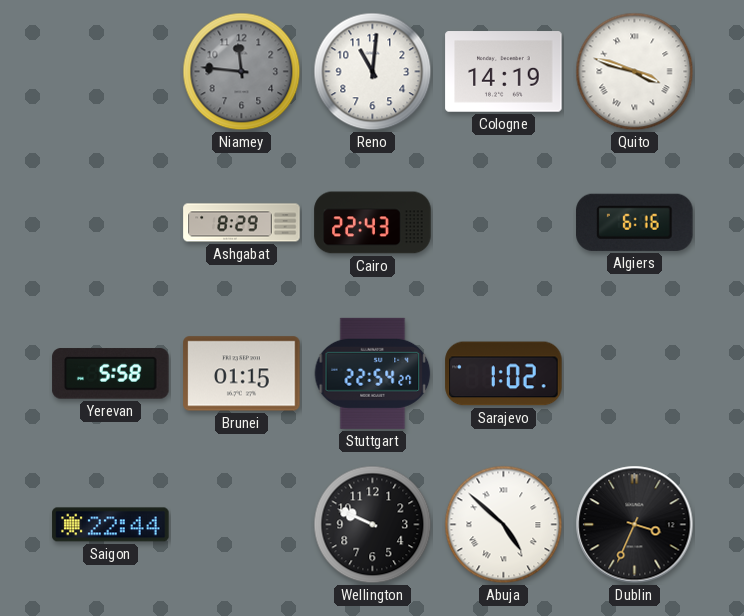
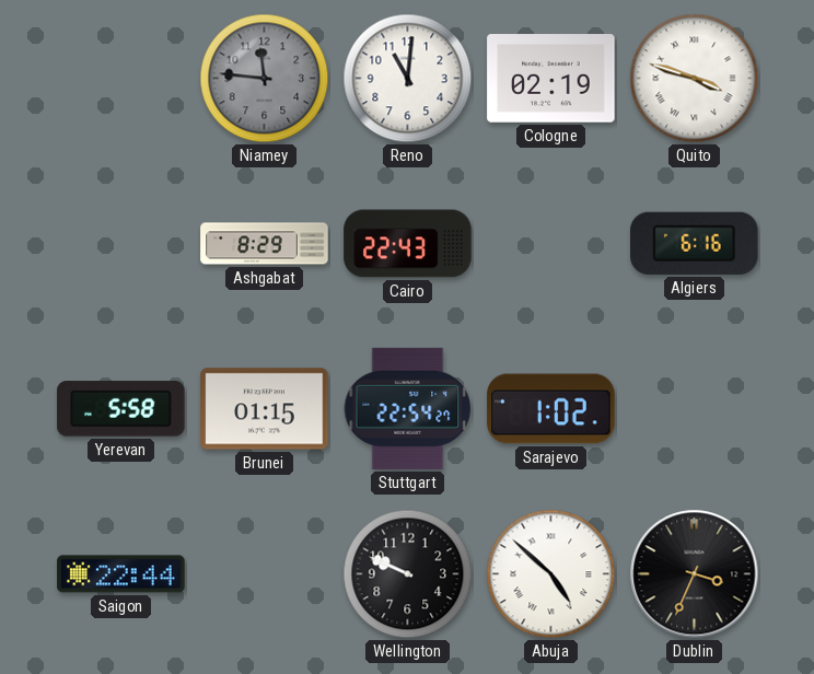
Cologne: 14:19 -> 02:19
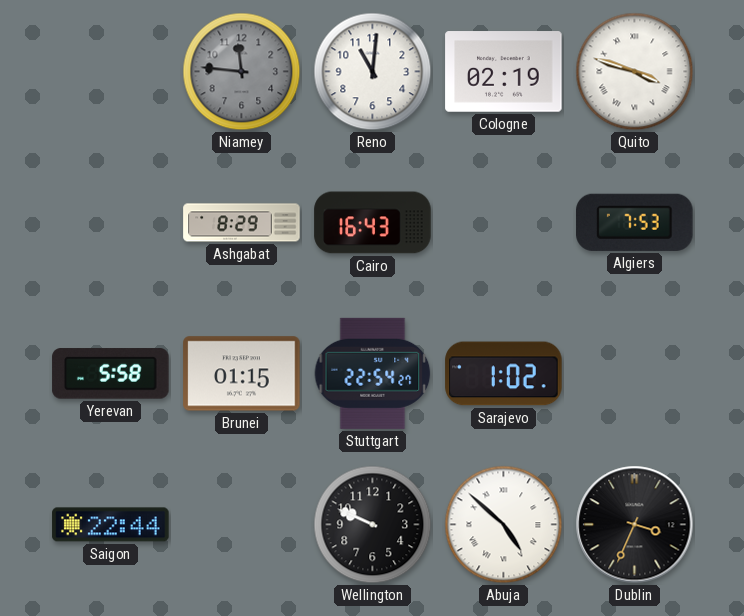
Cairo: 22:43 -> 16:43
Algiers: 6:16 -> 7:53
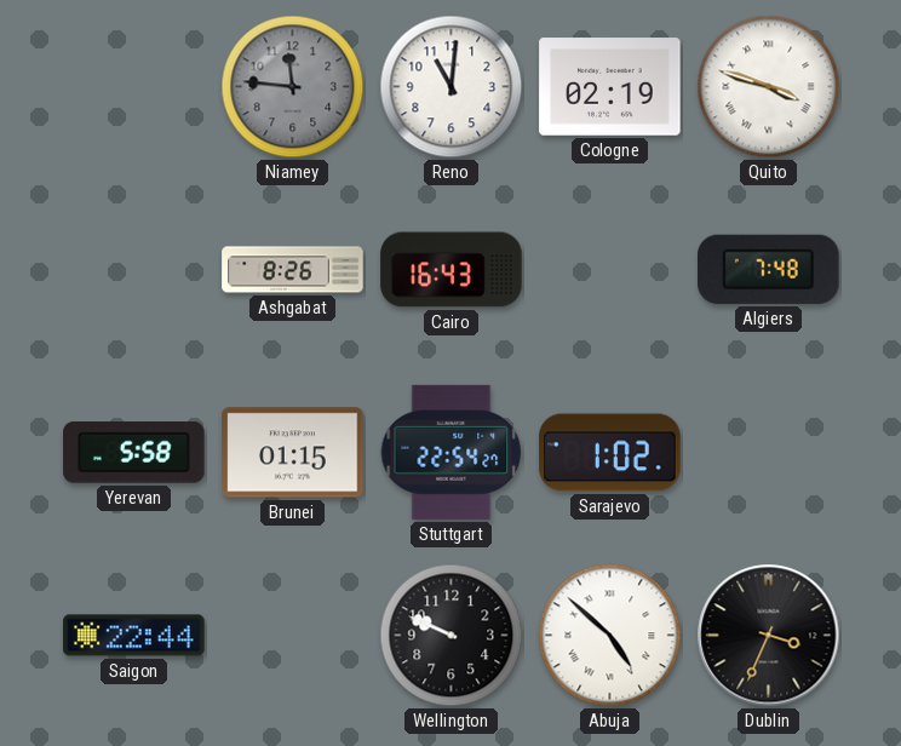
Ashgabat: 8:29 -> 8:26
Algiers: 7:53 -> 7:48
